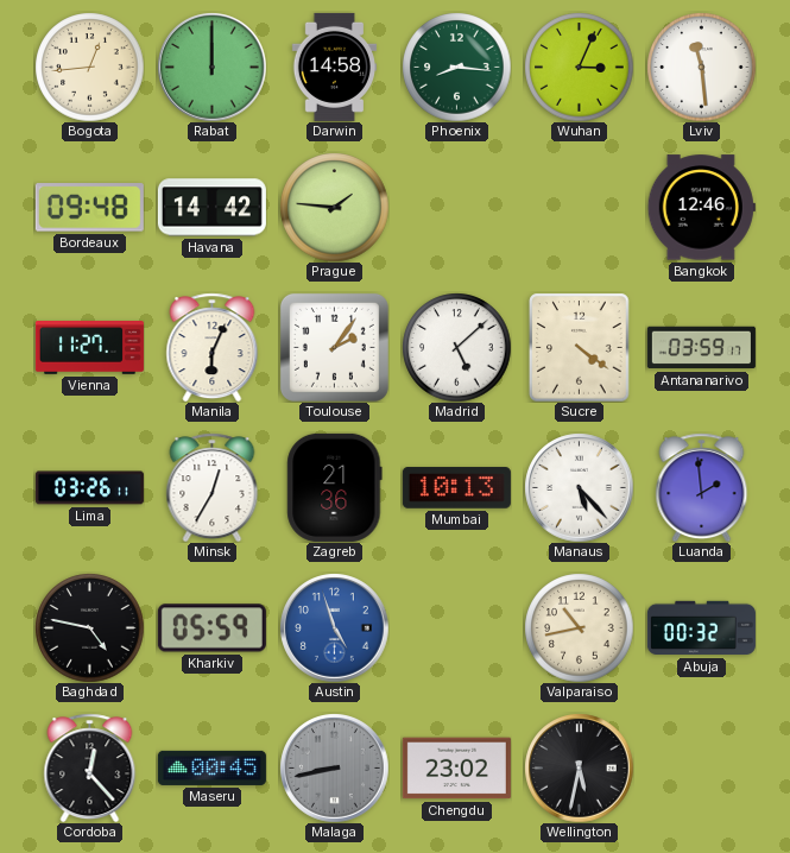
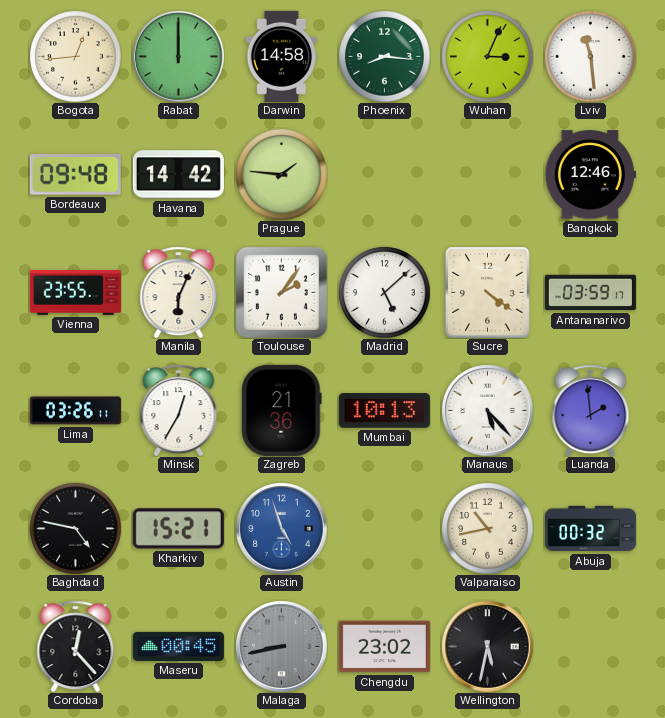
Vienna: 11:27 -> 23:55
Kharkiv: 05:59 -> 15:21
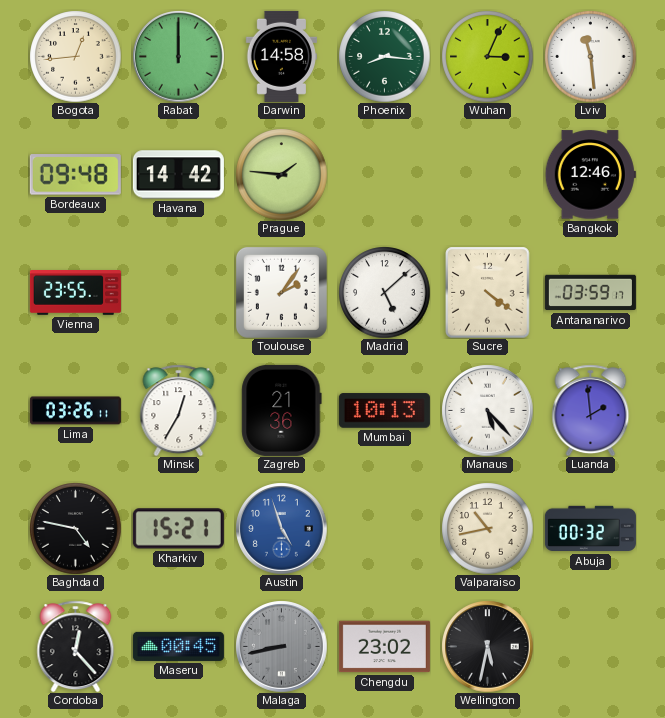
Manila: 6:04 -> none
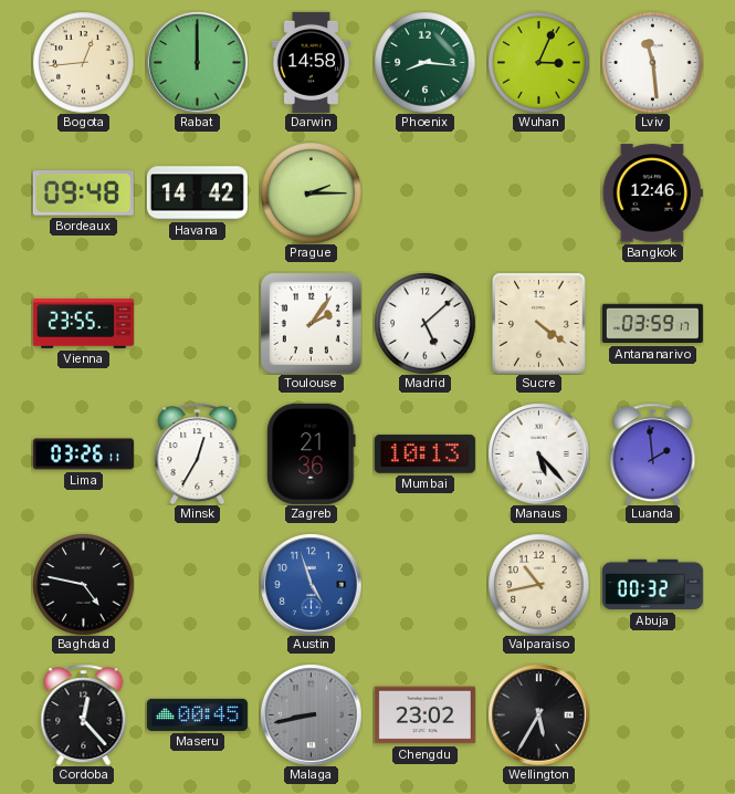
Prague: 1:46 -> 2:15
Kharkiv: 15:21 -> none
Wellington: 5:32 -> 5:35
